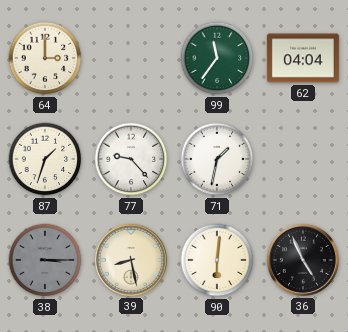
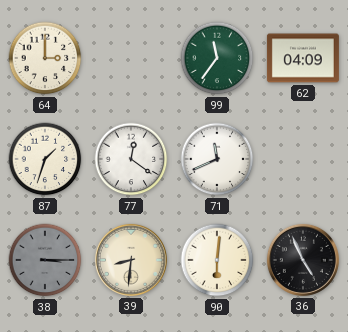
62: 04:04 -> 04:09
77: 9:23 -> 12:21
71: 1:32 -> 11:41
39: 8:28 -> 8:31
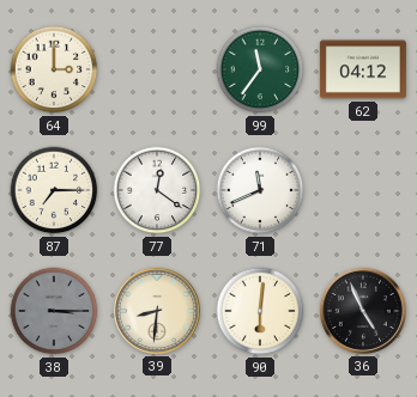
62: 04:09 -> 04:12
87: 1:33 -> 7:15
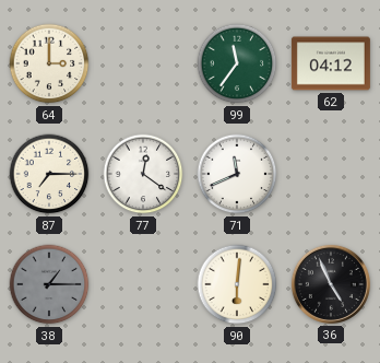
38: 3:15 -> 1:15
39: 8:31 -> none
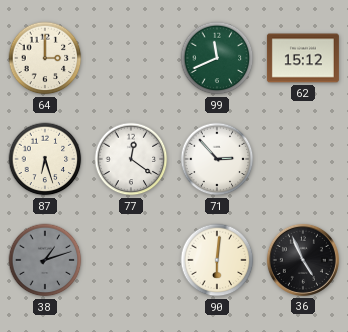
99: 11:36 -> 11:41
62: 04:12 -> 15:12
87: 7:15 -> 6:27
71: 11:41 -> 2:53
38: 1:15 -> 1:12
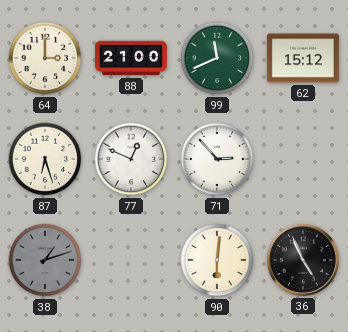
88: none -> 21:00
77: 12:21 -> 12:49
